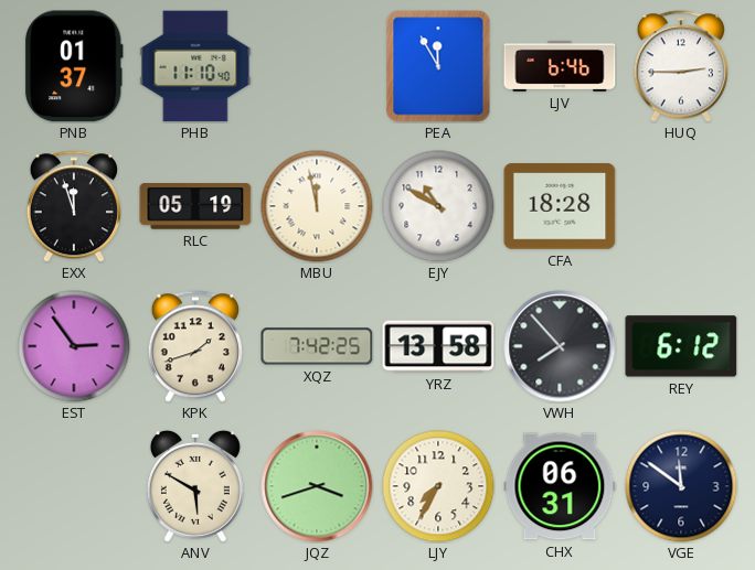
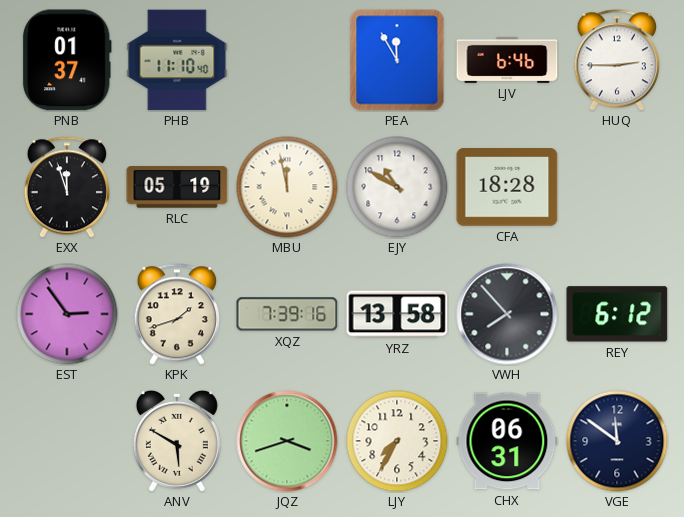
XQZ: 7:42 -> 7:39
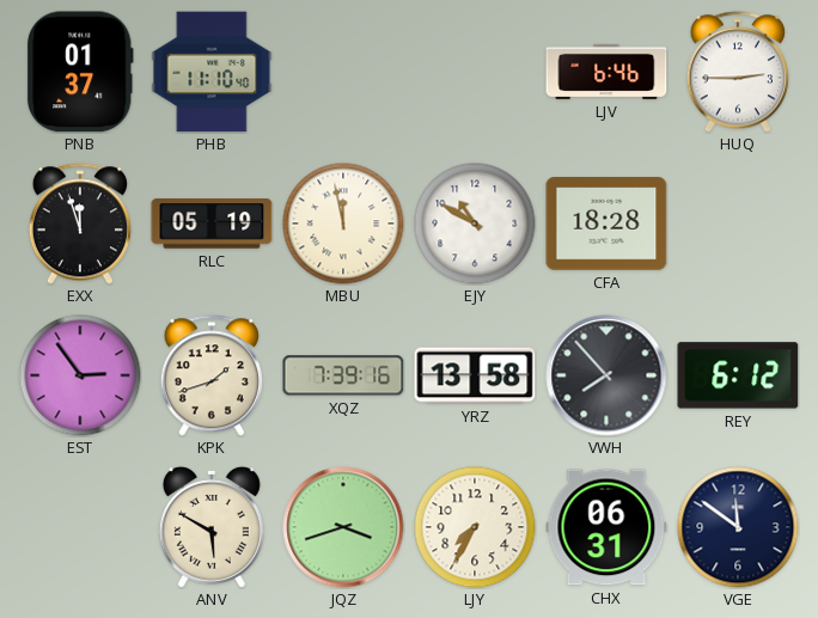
PEA: 11:55 -> none
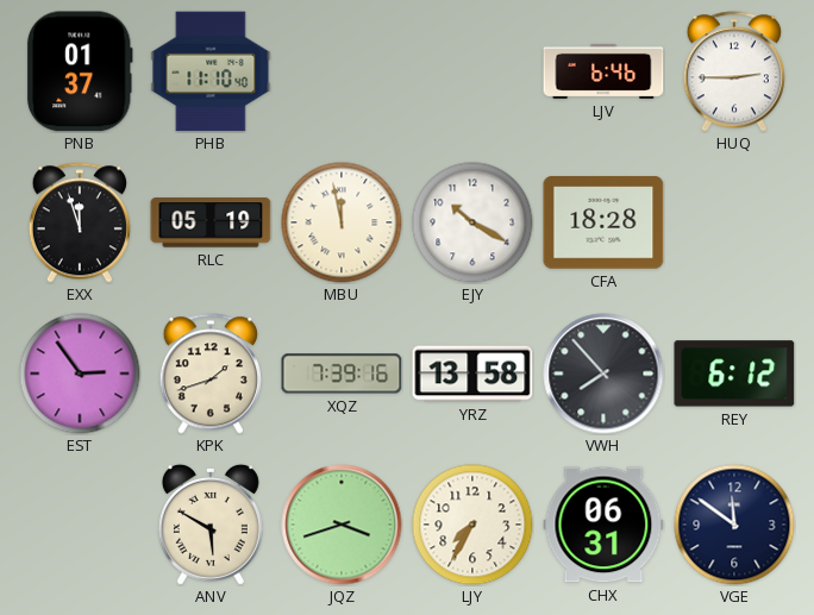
EJY: 10:50 -> 10:20
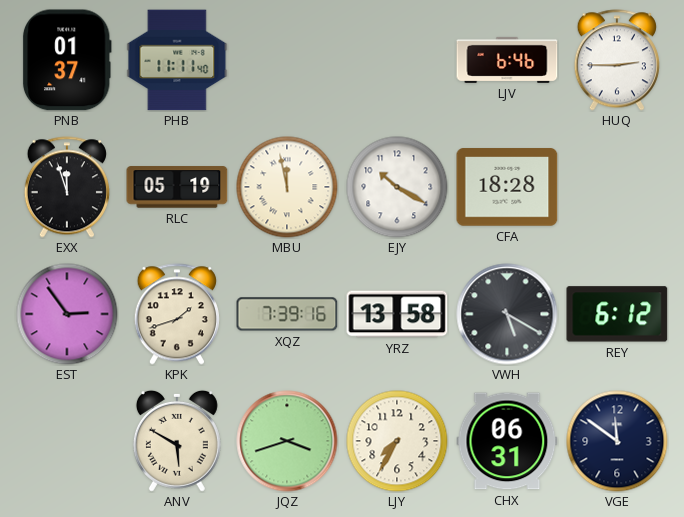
PHB: 11:10 -> 11:11
VWH: 7:53 -> 5:20
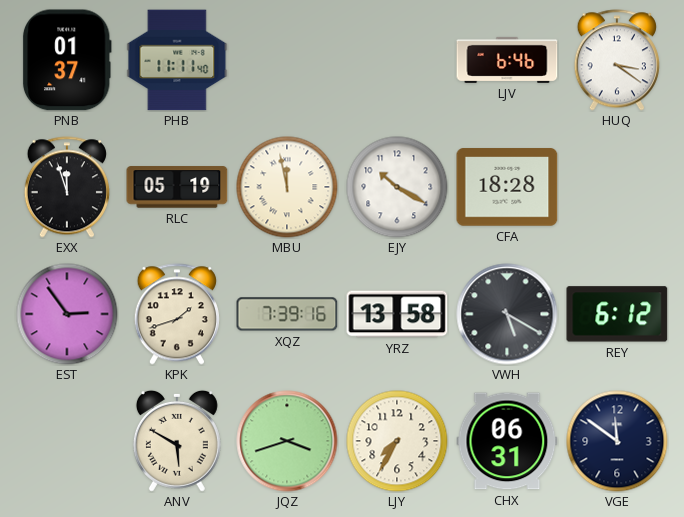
HUQ: 2:45 -> 3:21
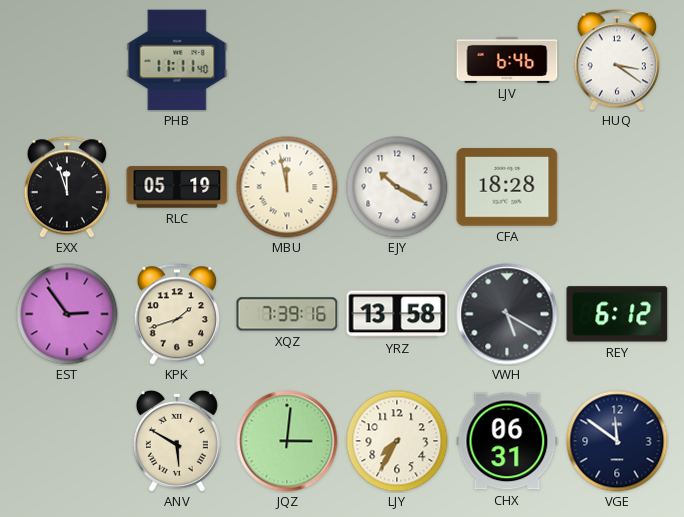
PNB: 01:37 -> none
JQZ: 3:42 -> 3:01
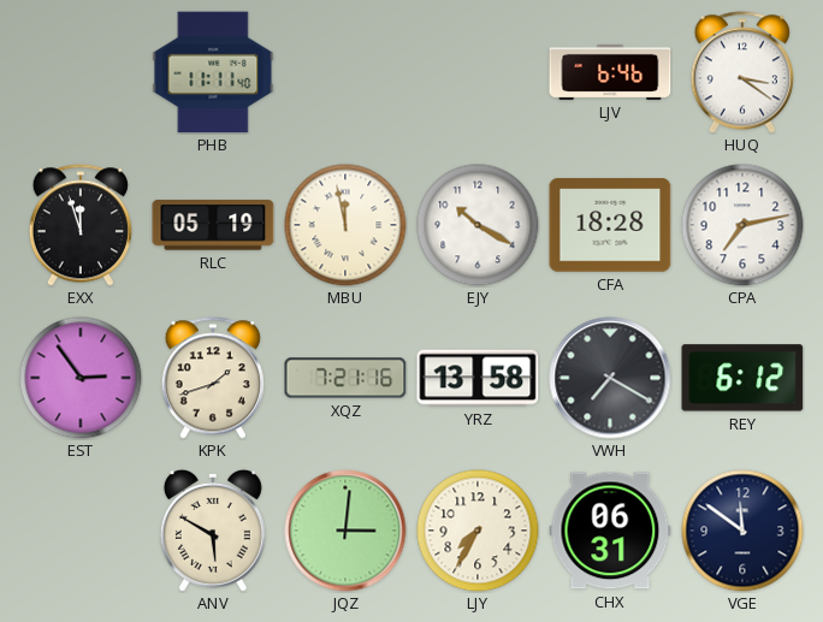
CPA: none -> 7:13
XQZ: 7:39 -> 7:21
VWH: 5:20 -> 7:20
